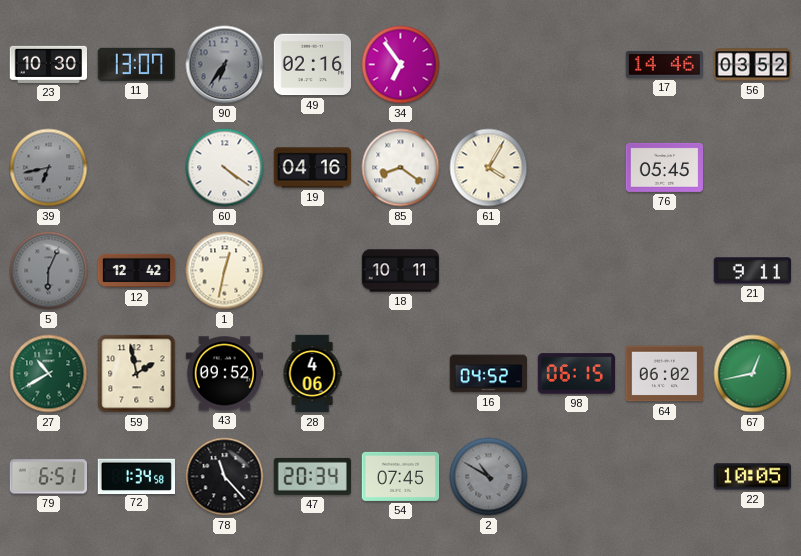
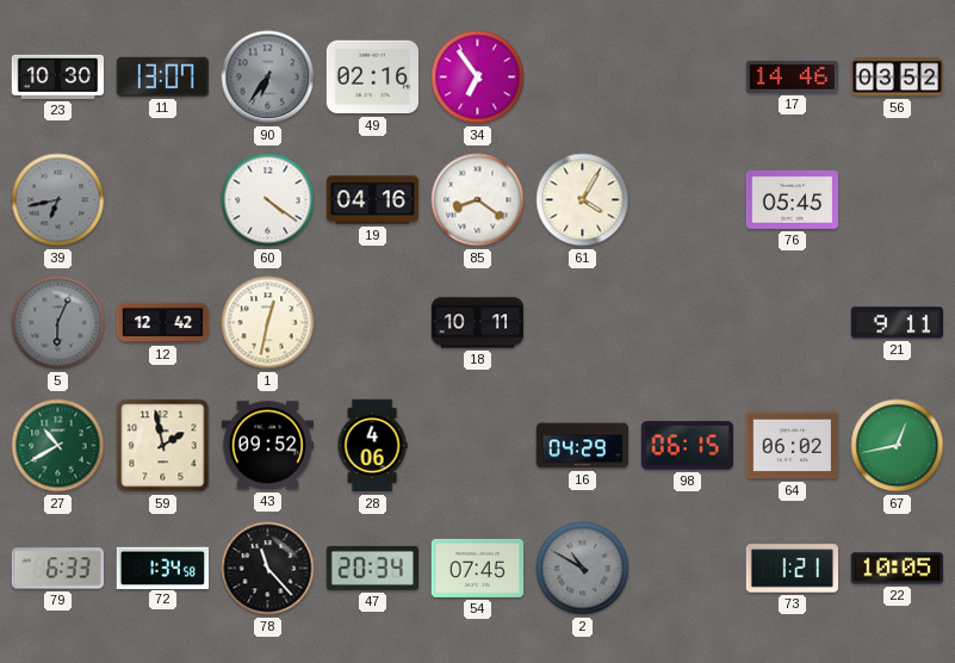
16: 04:52 -> 04:29
79: 6:51 -> 6:33
73: none -> 1:21
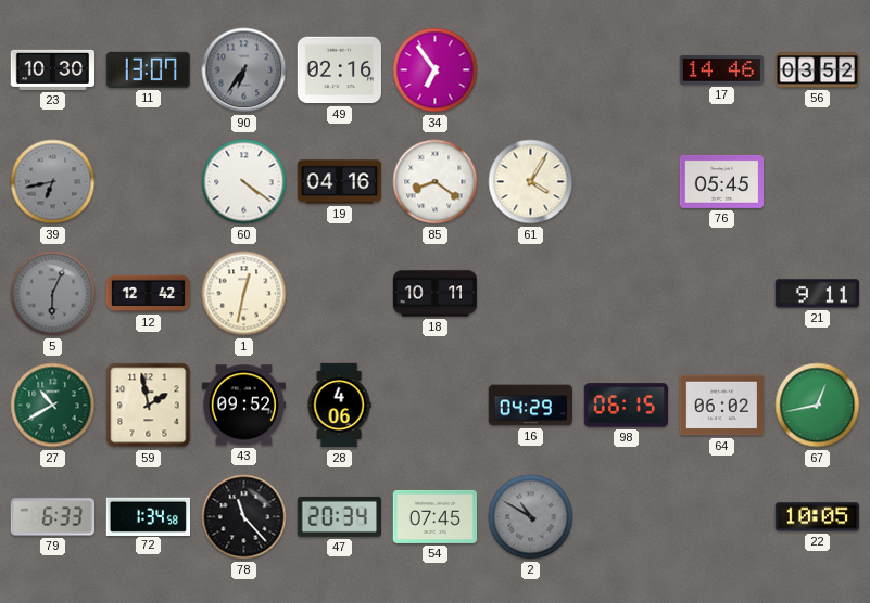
73: 1:21 -> none
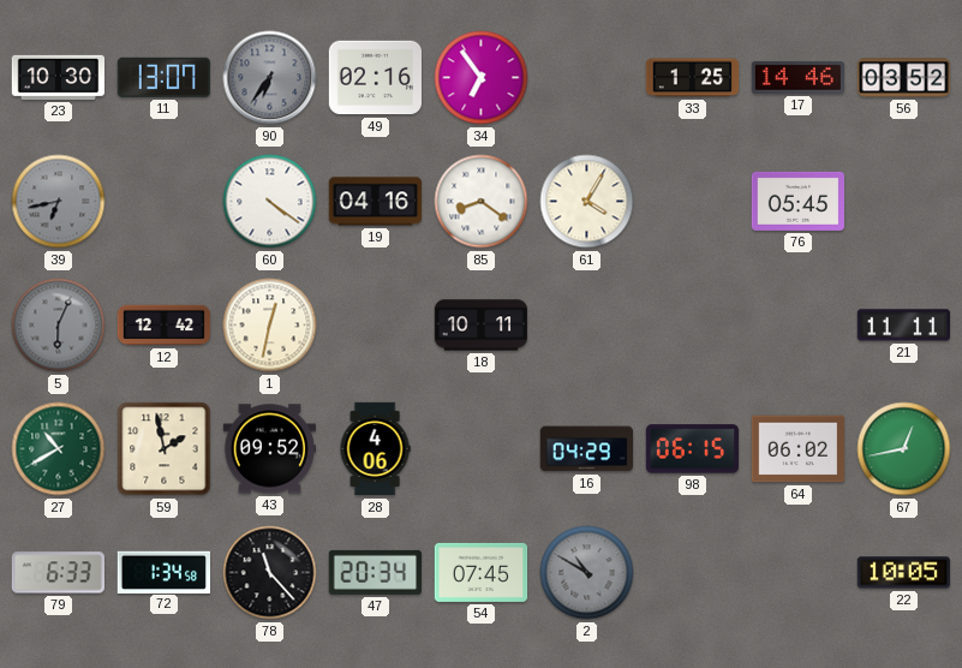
33: none -> 1:25
21: 9:11 -> 11:11
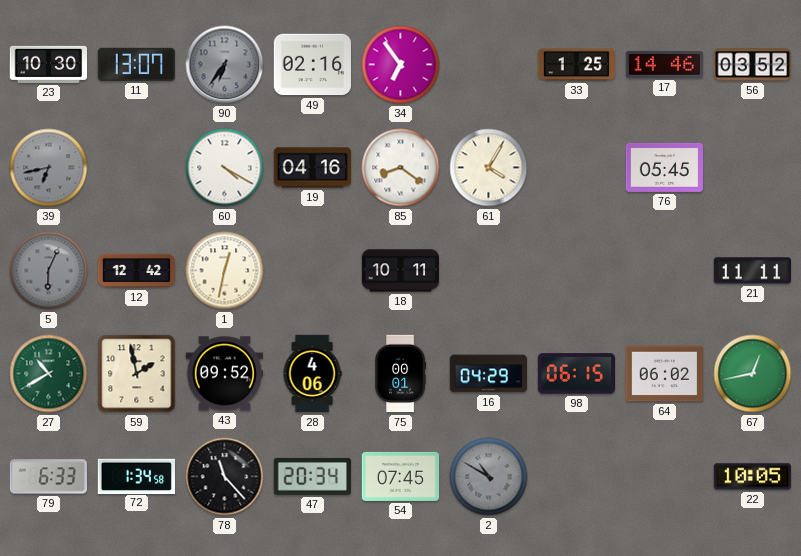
60: 4:21 -> 4:20
75: none -> 00:01
